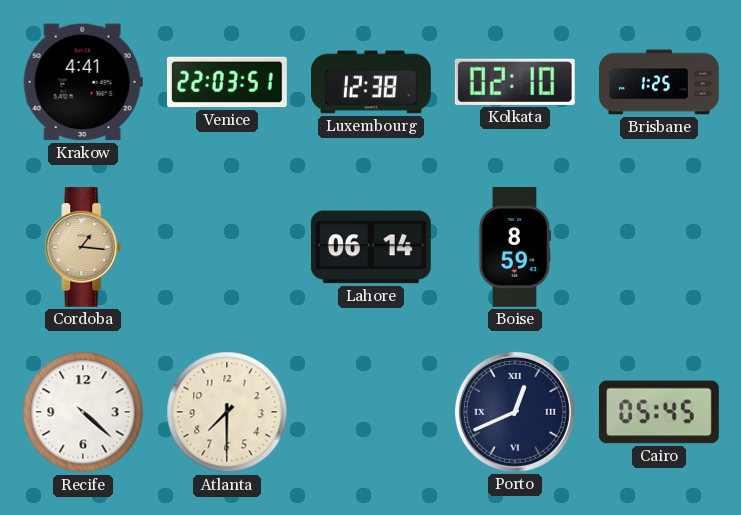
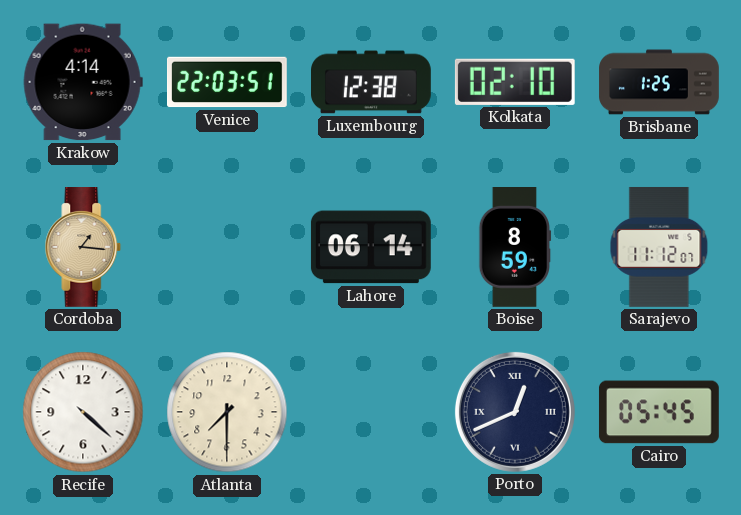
Krakow: 4:41 -> 4:14
Sarajevo: none -> 11:12
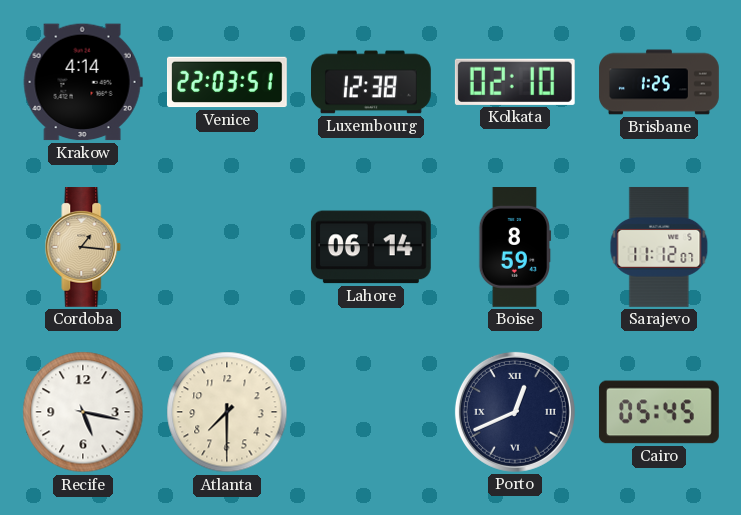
Recife: 4:22 -> 5:17
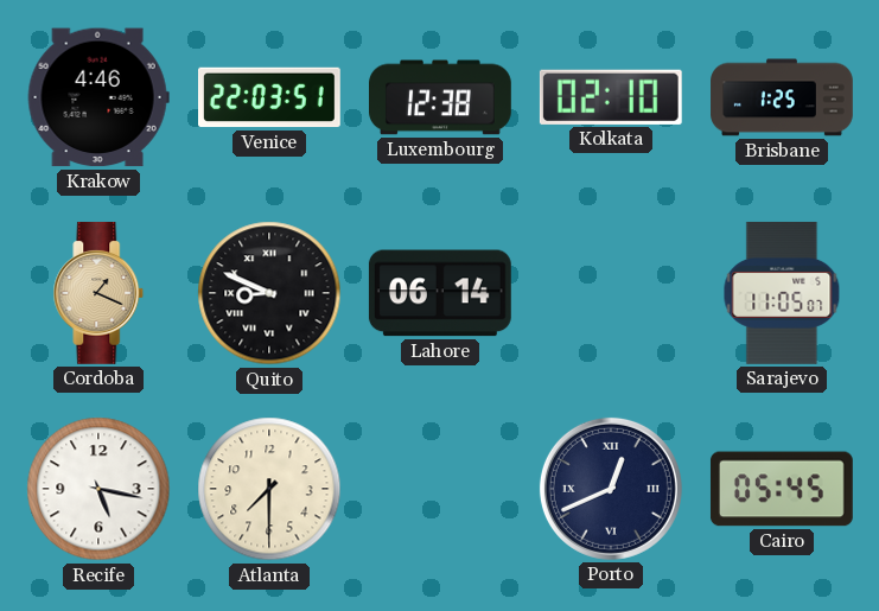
Krakow: 4:14 -> 4:46
Cordoba: 1:16 -> 1:19
Quito: none -> 8:49
Boise: 8:59 -> none
Sarajevo: 11:12 -> 11:05
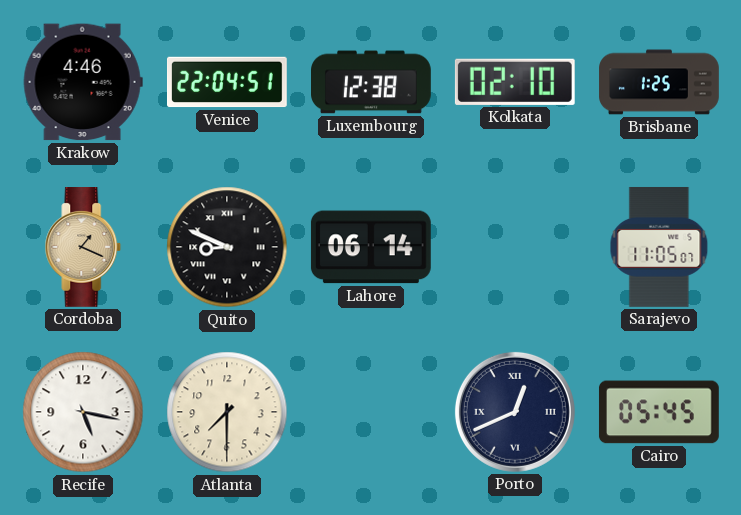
Venice: 22:03 -> 22:04
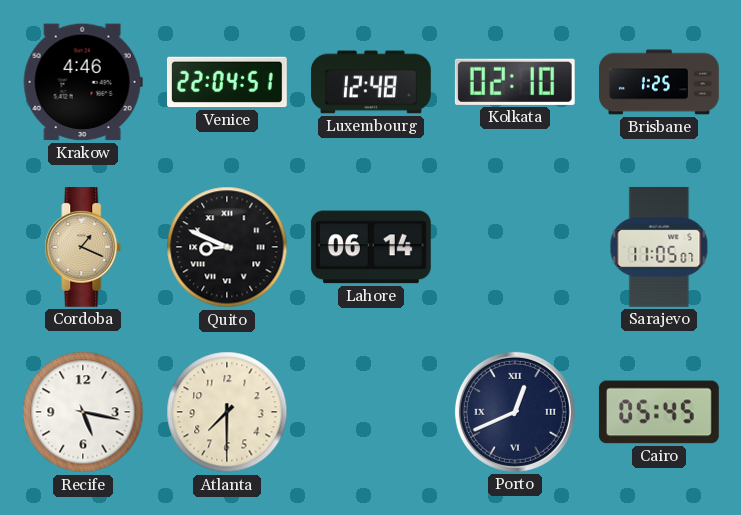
Luxembourg: 12:38 -> 12:48
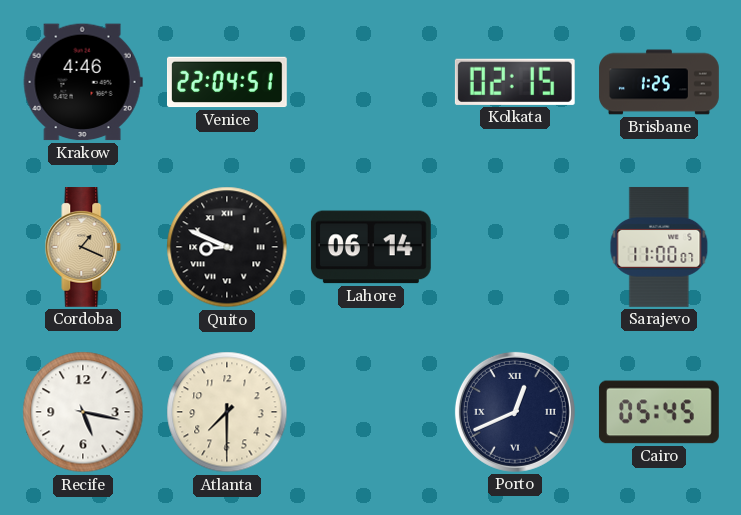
Luxembourg: 12:48 -> none
Kolkata: 02:10 -> 02:15
Sarajevo: 11:05 -> 11:00
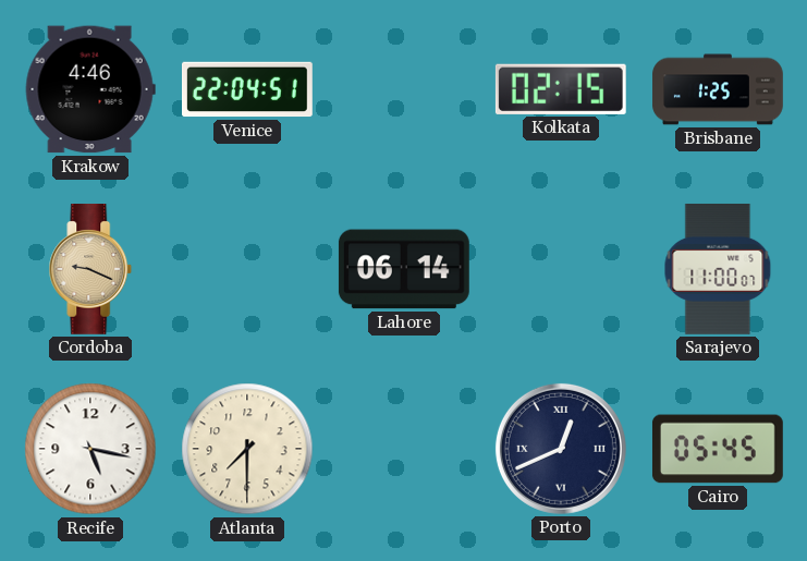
Cordoba: 1:19 -> 9:19
Quito: 8:49 -> none
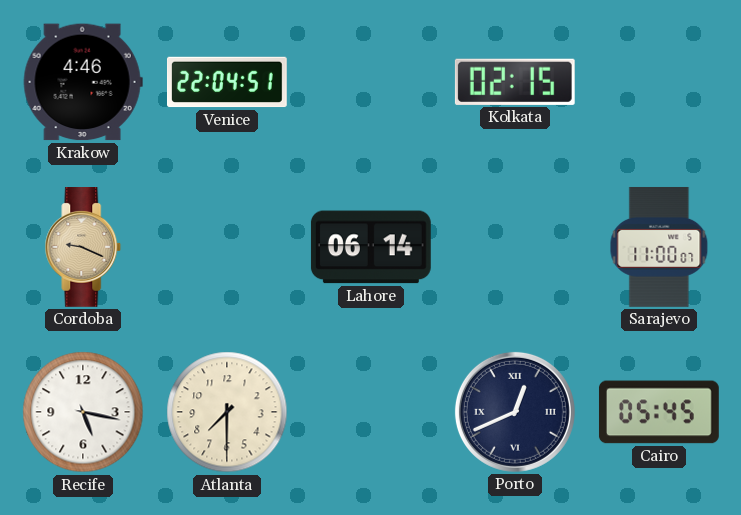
Brisbane: 1:25 -> none
